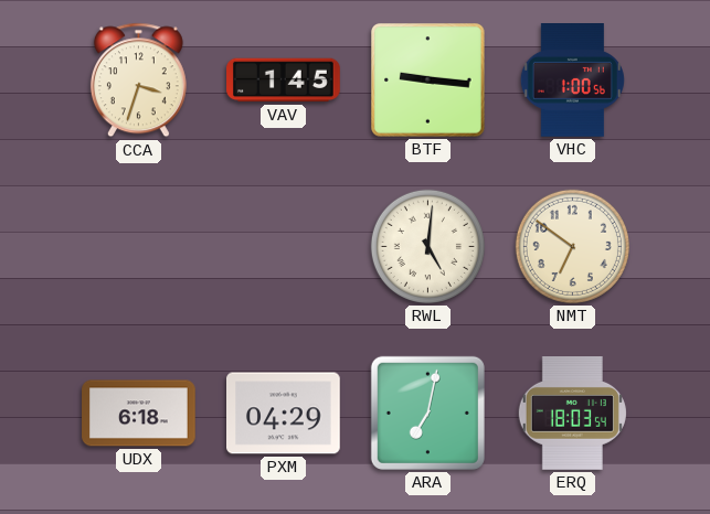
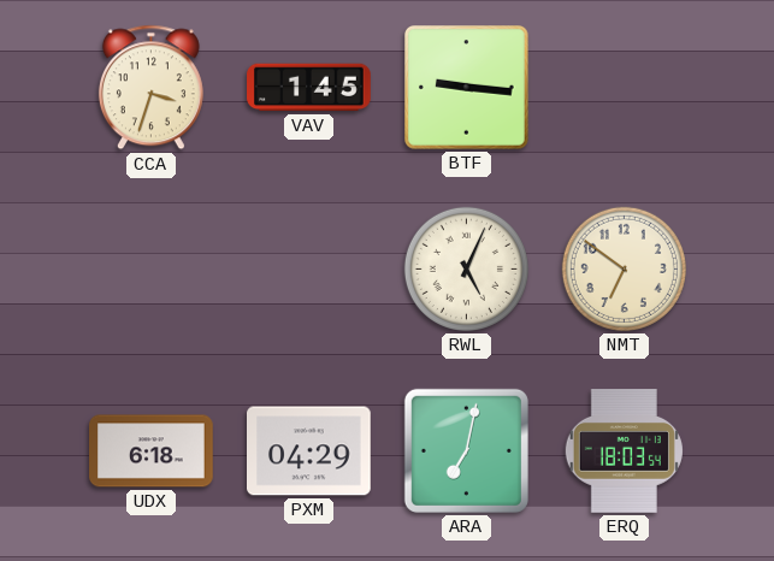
VHC: 1:00 -> none
RWL: 5:01 -> 5:04
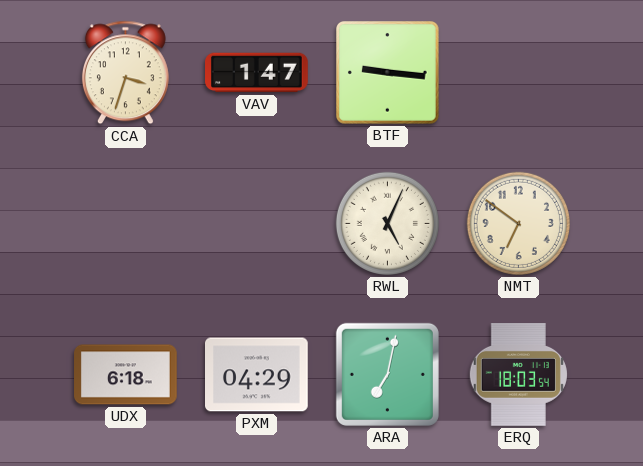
VAV: 1:45 -> 1:47
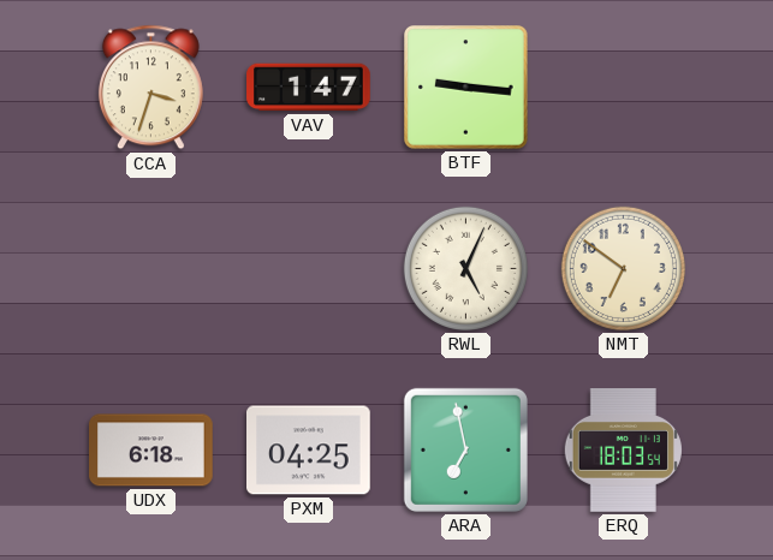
PXM: 04:29 -> 04:25
ARA: 7:02 -> 6:58
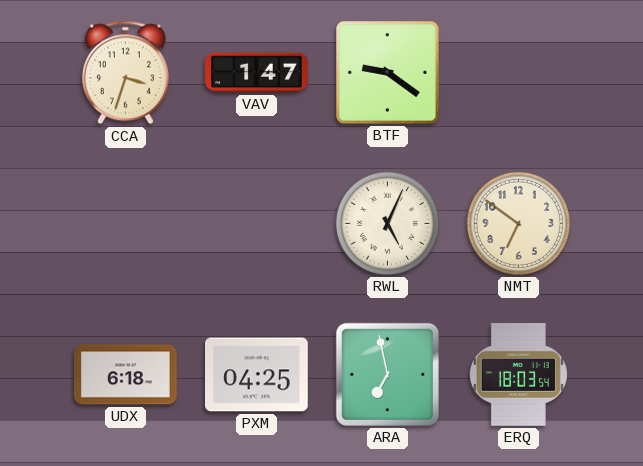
BTF: 9:16 -> 9:21
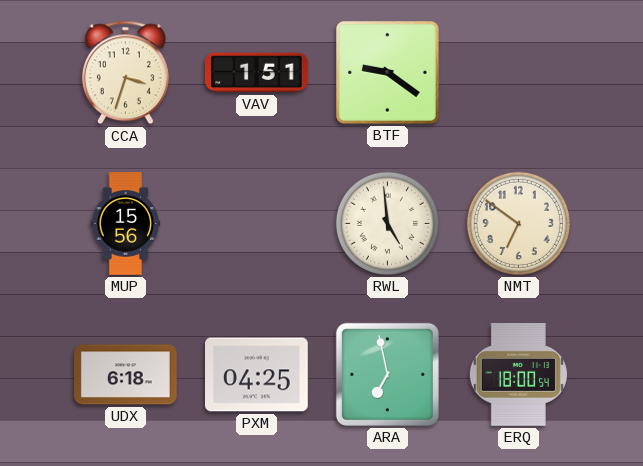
VAV: 1:47 -> 1:51
MUP: none -> 15:56
RWL: 5:04 -> 4:59
ERQ: 18:03 -> 18:00
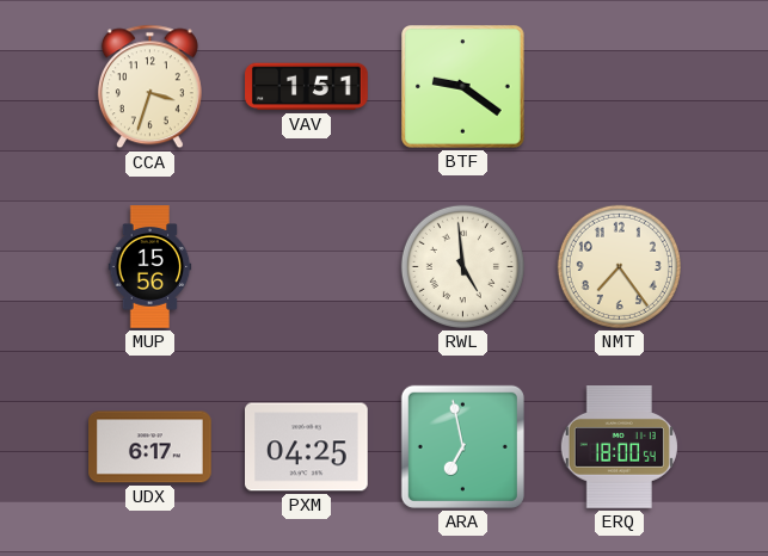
NMT: 6:51 -> 7:24
UDX: 6:18 -> 6:17
